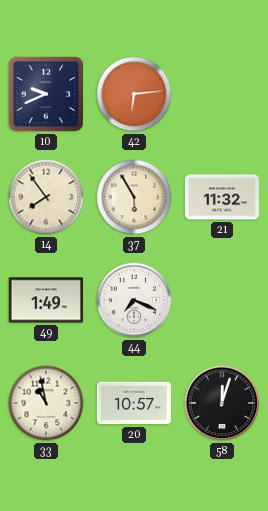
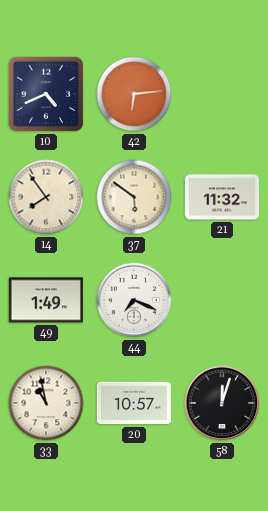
10: 9:41 -> 4:41
37: 5:55 -> 5:51
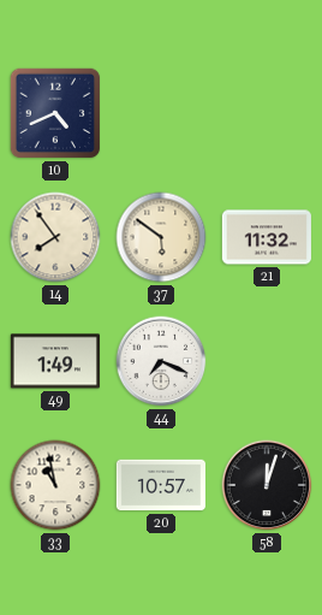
42: 6:14 -> none
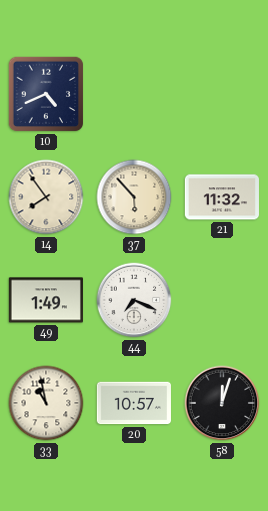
37: 5:51 -> 5:53
